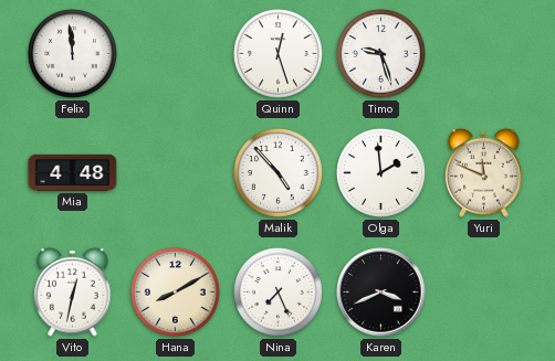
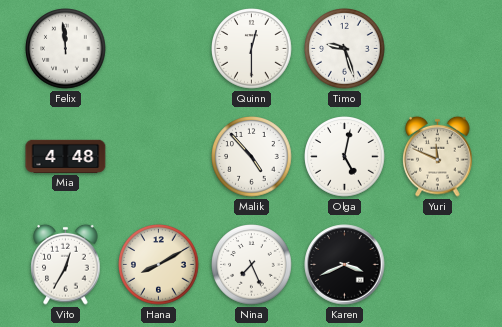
Quinn: 12:27 -> 12:30
Olga: 1:59 -> 5:02
Vito: 12:32 -> 12:35
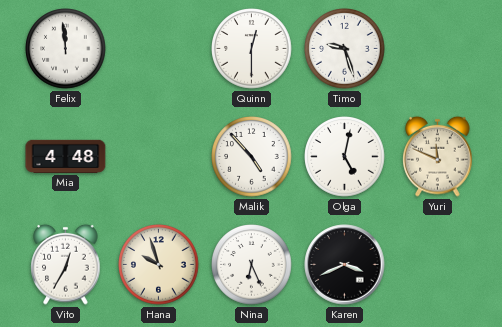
Hana: 8:10 -> 9:57
Nina: 7:26 -> 6:26
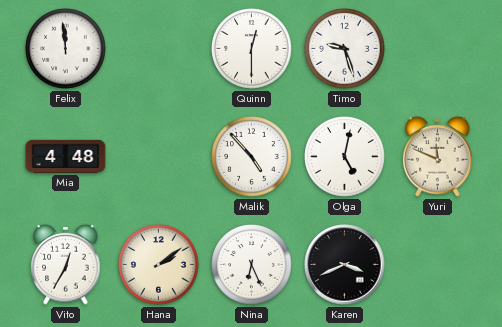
Hana: 9:57 -> 2:09
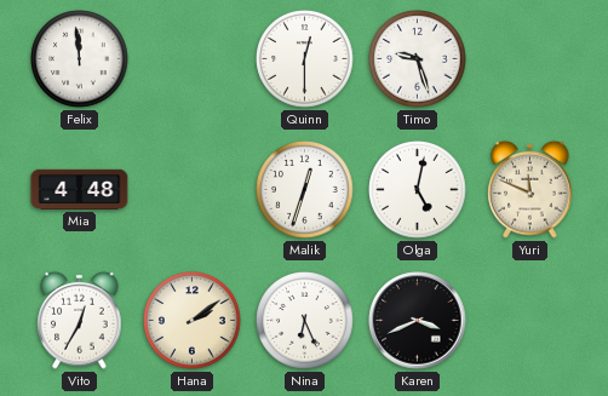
Malik: 4:53 -> 12:33
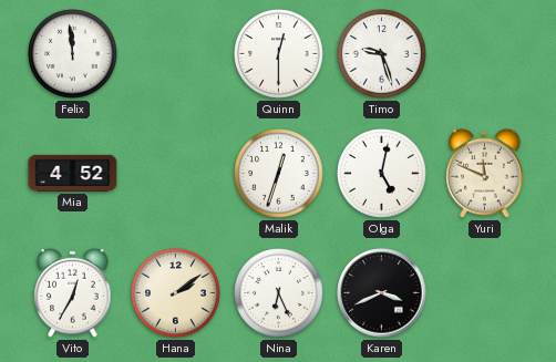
Mia: 4:48 -> 4:52
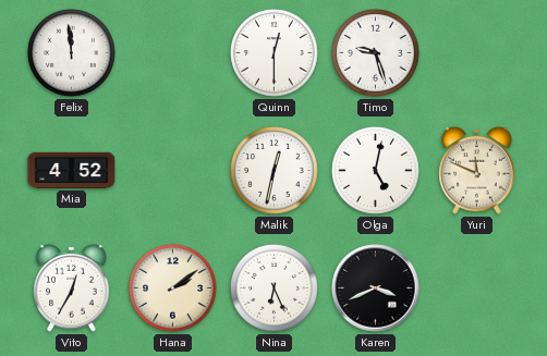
Malik: 12:33 -> 12:32
